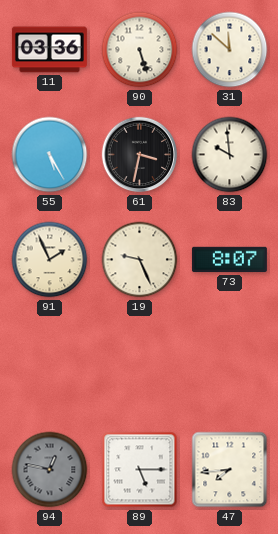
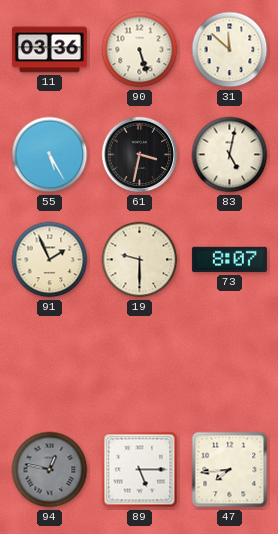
83: 9:59 -> 5:02
19: 9:26 -> 9:30
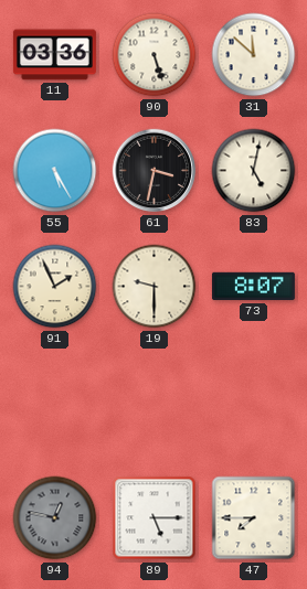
47: 7:44 -> 7:45
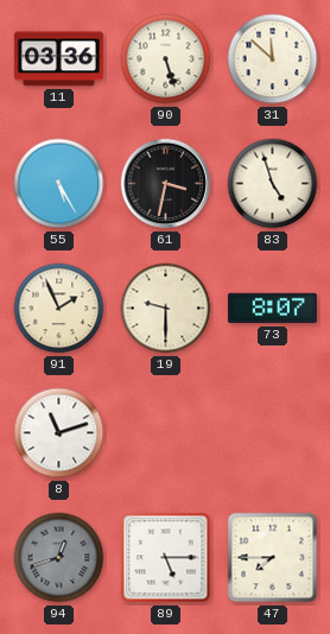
83: 5:02 -> 4:57
8: none -> 11:12
94: 12:47 -> 12:42
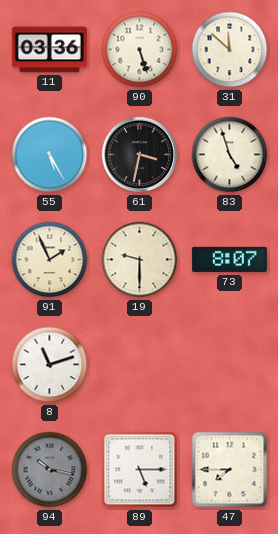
94: 12:42 -> 10:17
